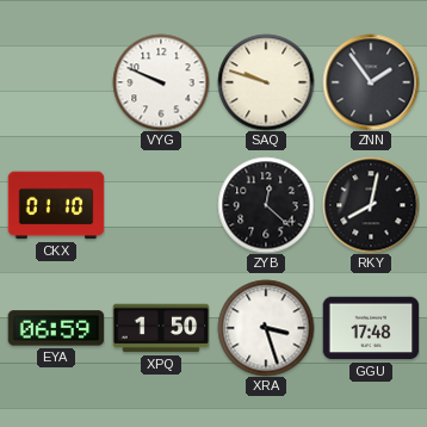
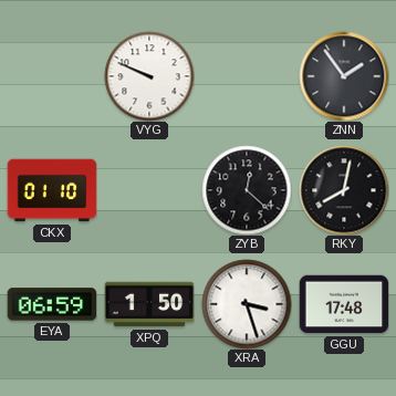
SAQ: 9:48 -> none
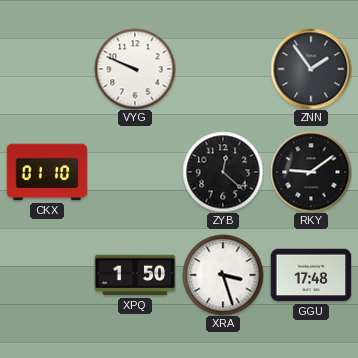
RKY: 8:02 -> 9:09
EYA: 06:59 -> none
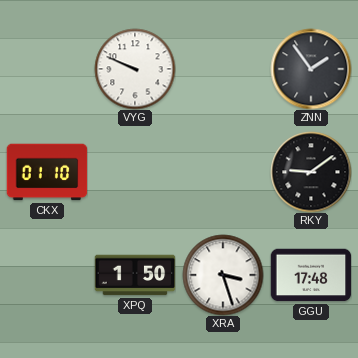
ZYB: 12:22 -> none
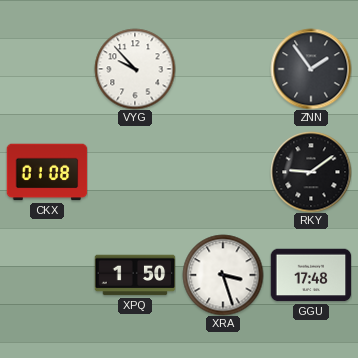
VYG: 9:49 -> 9:53
CKX: 01:10 -> 01:08
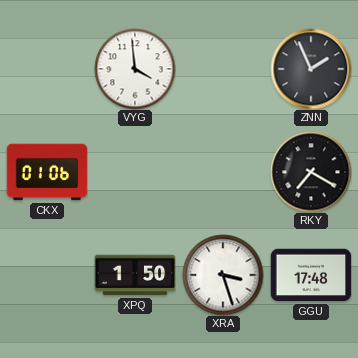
VYG: 9:53 -> 3:59
ZNN: 1:54 -> 1:56
CKX: 01:08 -> 01:06
RKY: 9:09 -> 7:20
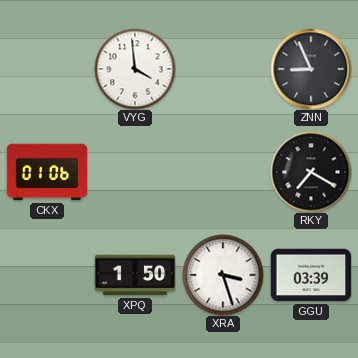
ZNN: 1:56 -> 8:56
GGU: 17:48 -> 03:39
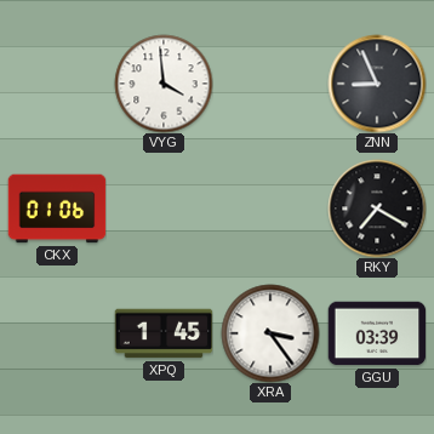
XPQ: 1:50 -> 1:45
XRA: 3:27 -> 3:24
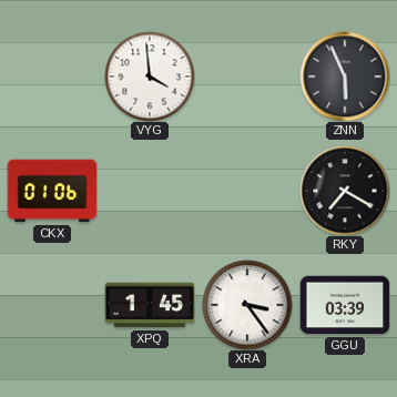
ZNN: 8:56 -> 5:56
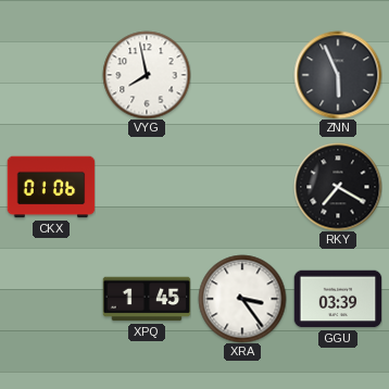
VYG: 3:59 -> 7:58
